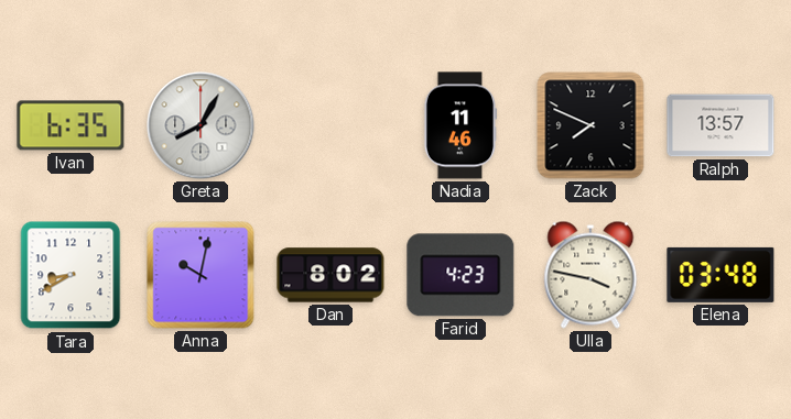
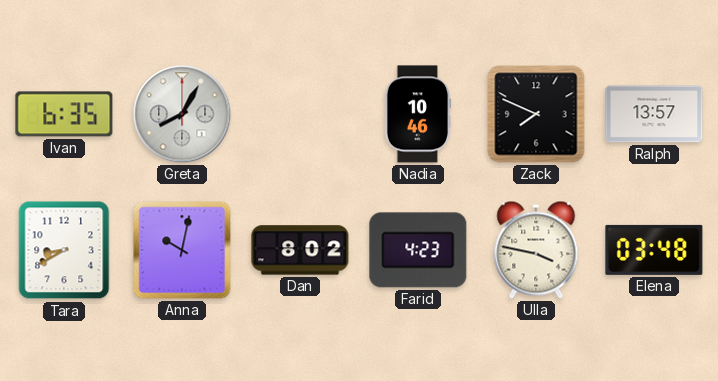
Nadia: 11:46 -> 10:46
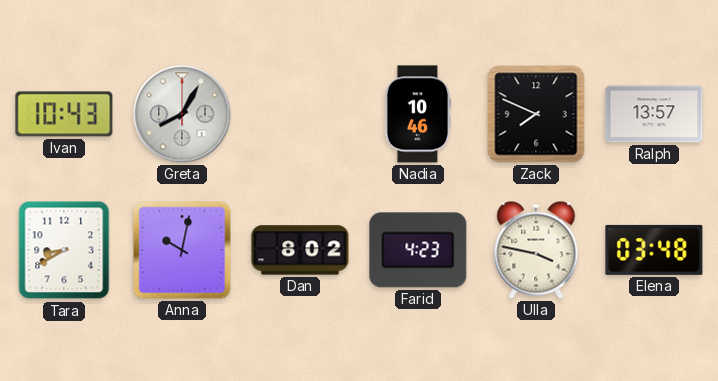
Ivan: 6:35 -> 10:43
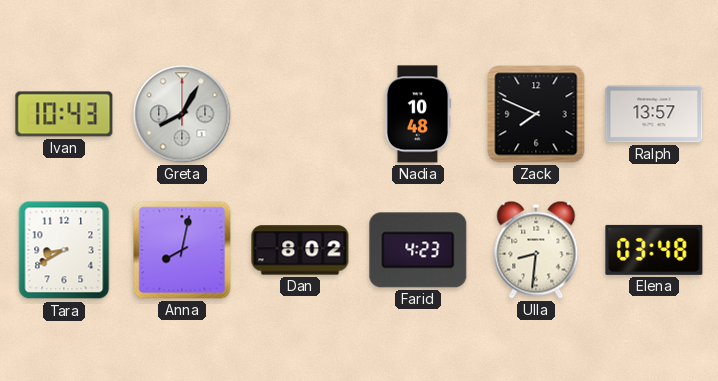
Nadia: 10:46 -> 10:48
Anna: 10:02 -> 8:02
Ulla: 3:47 -> 8:31
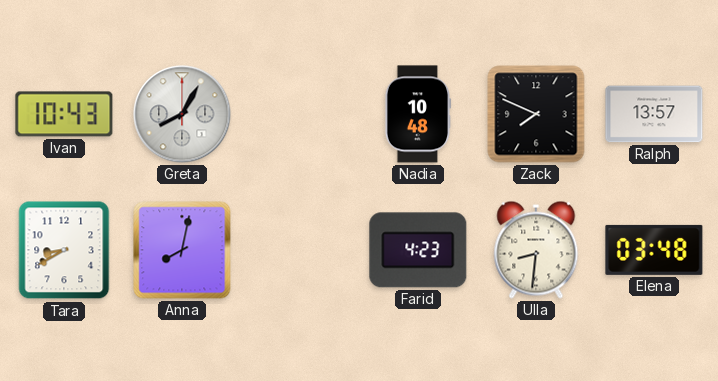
Dan: 8:02 -> none
